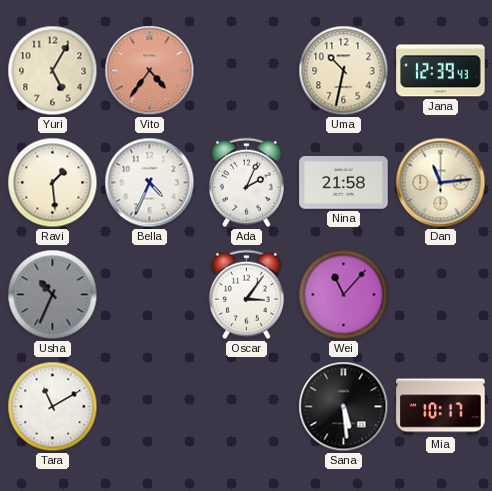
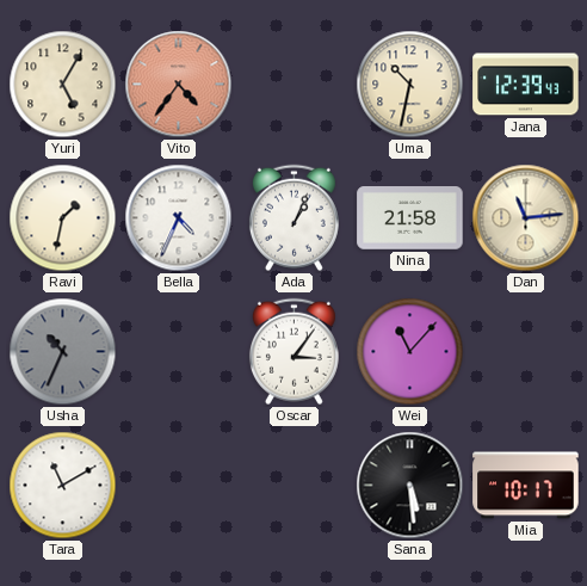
Ravi: 1:29 -> 1:32
Ada: 2:04 -> 1:04
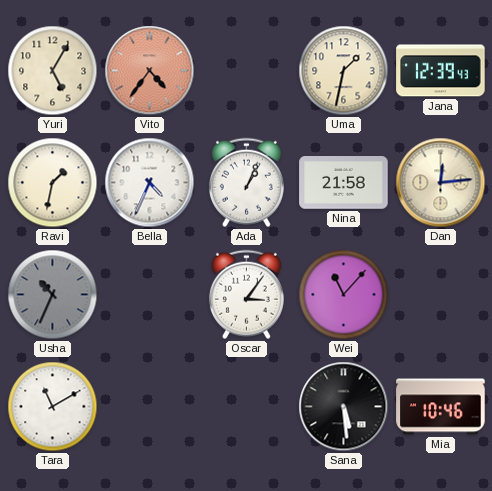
Uma: 10:32 -> 1:32
Dan: 11:14 -> 12:14
Mia: 10:17 -> 10:46
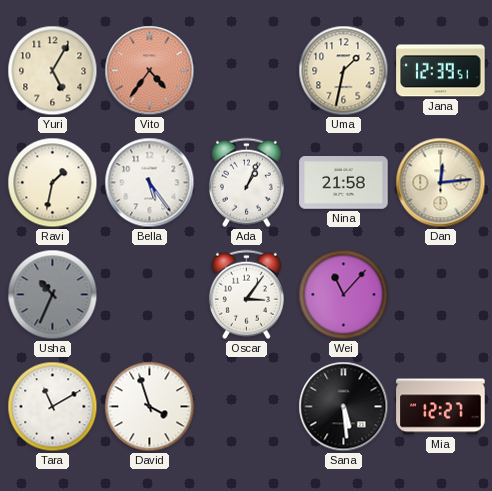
Jana: 12:39:43 -> 12:39:51
Bella: 4:34 -> 5:24
David: none -> 3:57
Mia: 10:46 -> 12:27
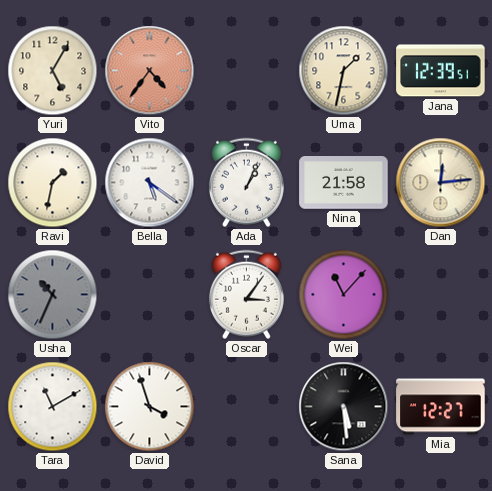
Bella: 5:24 -> 5:21
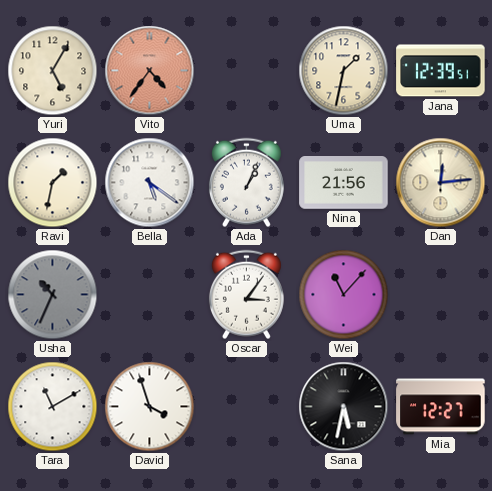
Nina: 21:58 -> 21:56
Sana: 5:29 -> 5:32
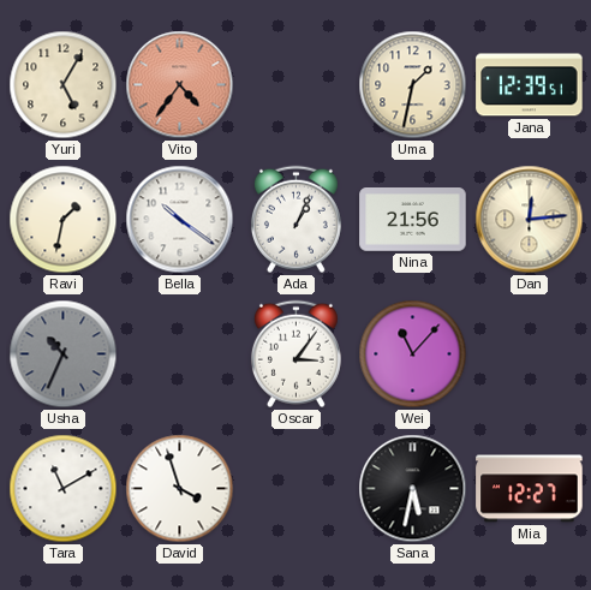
Bella: 5:21 -> 10:21
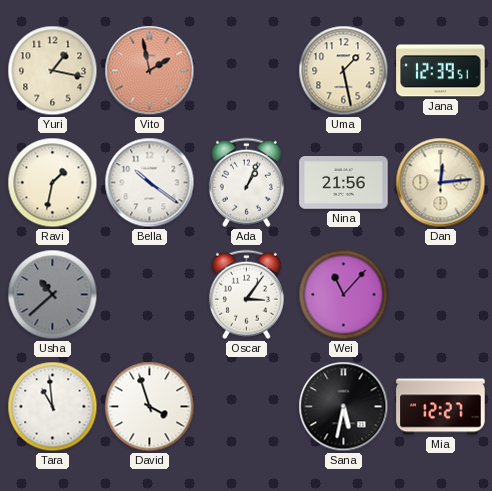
Yuri: 5:05 -> 1:17
Vito: 4:36 -> 1:58
Uma: 1:32 -> 1:28
Usha: 10:34 -> 10:38
Tara: 11:10 -> 10:59
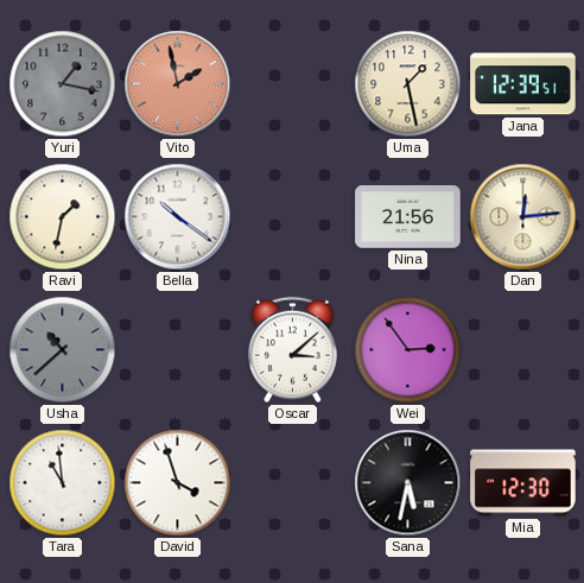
Yuri dial: cream -> grey
Ada: 1:04 -> none
Oscar: 3:06 -> 3:08
Wei: 11:07 -> 2:54
Mia: 12:27 -> 12:30
